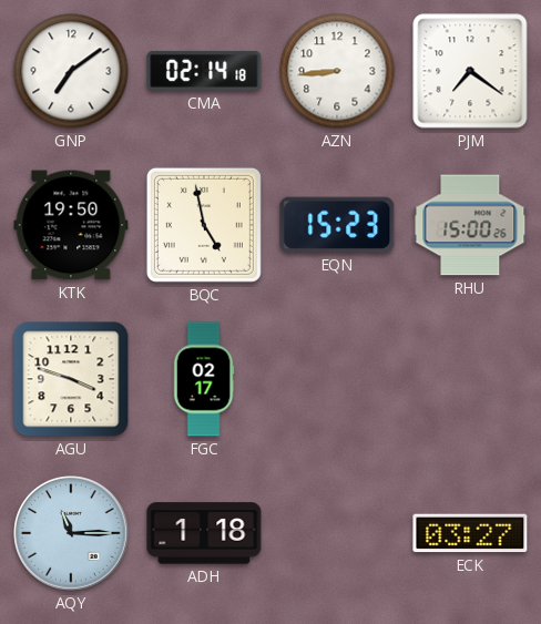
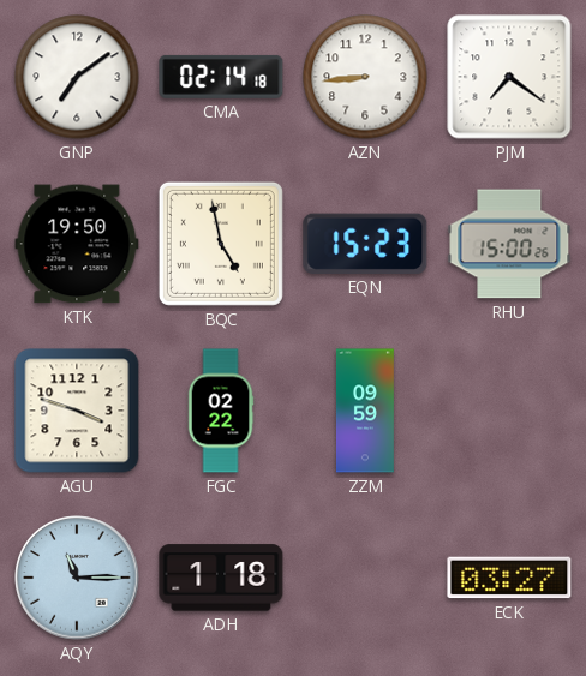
FGC: 02:17 -> 02:22
ZZM: none -> 09:59
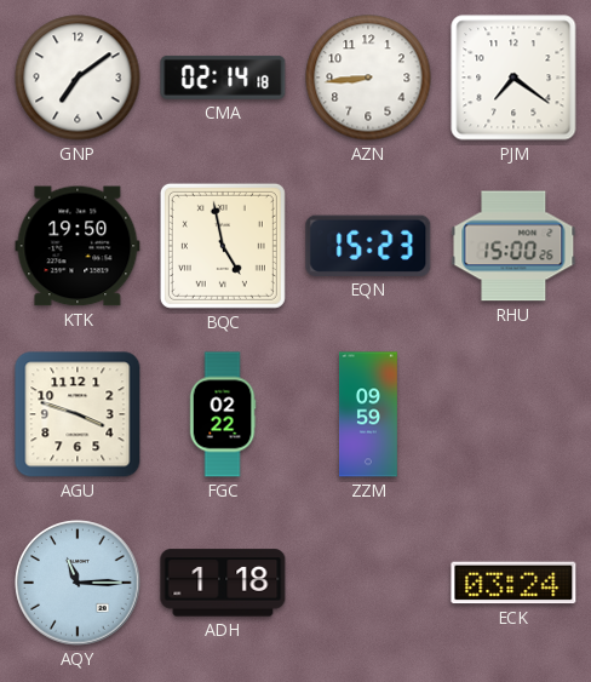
ECK: 03:27 -> 03:24
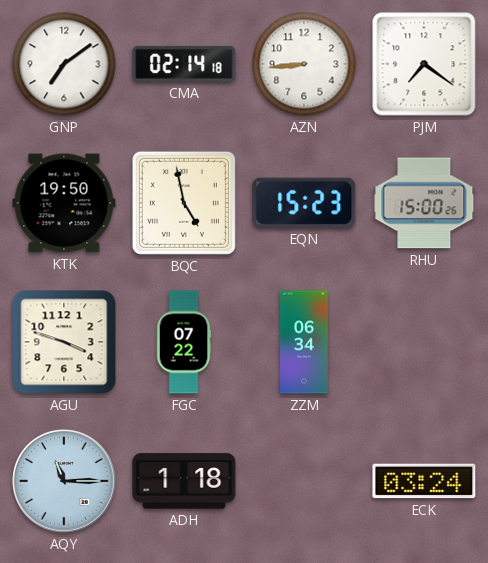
FGC: 02:22 -> 07:22
ZZM: 09:59 -> 06:34
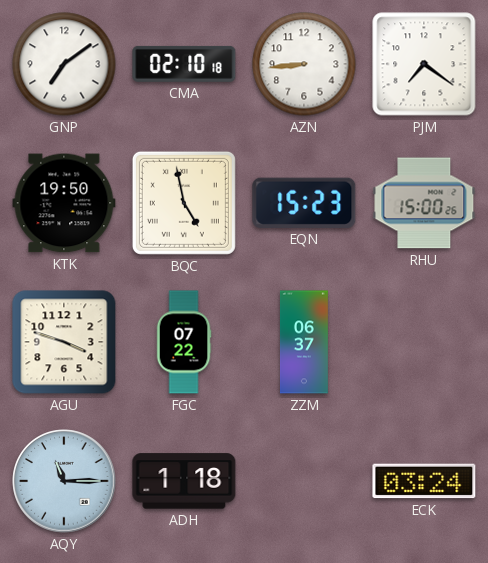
CMA: 02:14 -> 02:10
ZZM: 06:34 -> 06:37
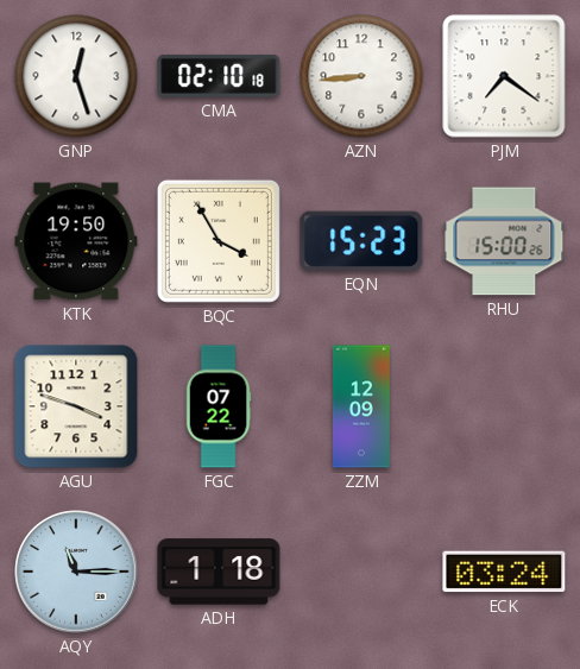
GNP: 7:09 -> 12:27
BQC: 4:58 -> 3:55
ZZM: 06:37 -> 12:09
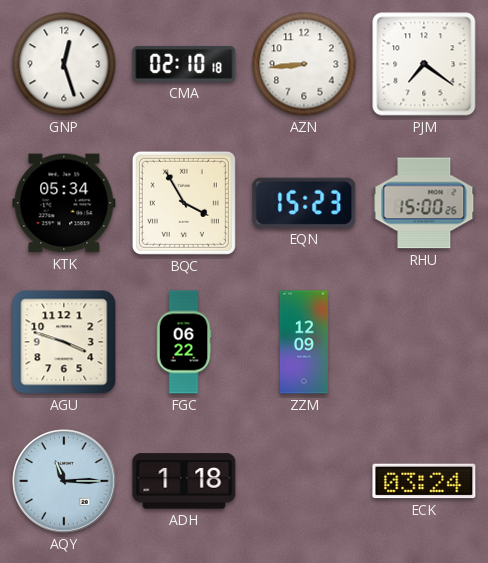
KTK: 19:50 -> 05:34
FGC: 07:22 -> 06:22
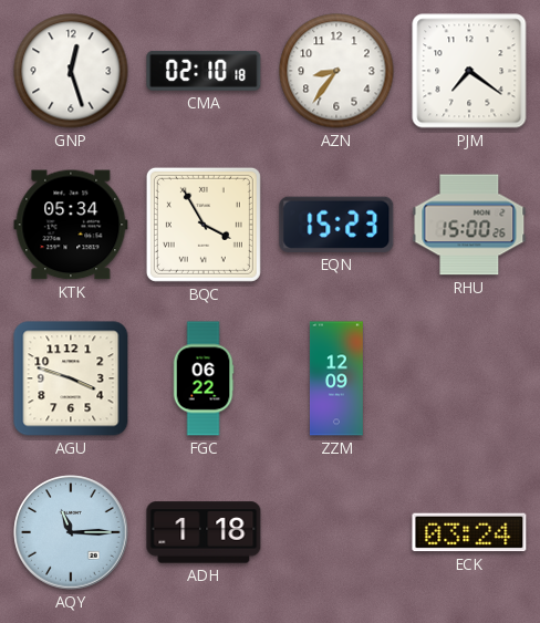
AZN: 8:44 -> 8:36
